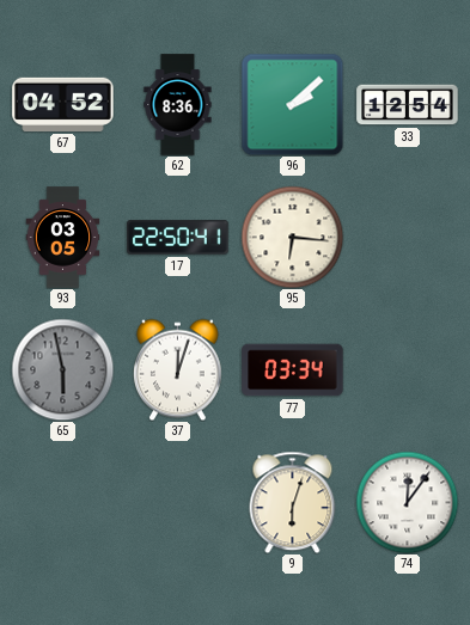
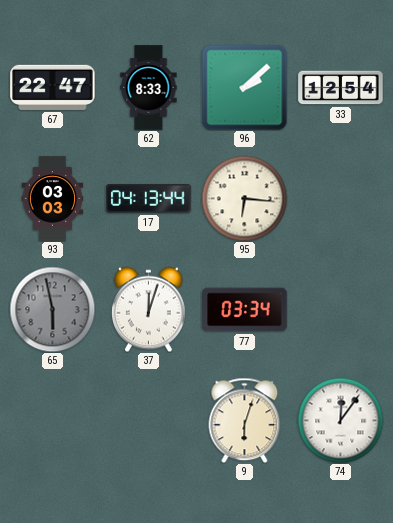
67: 04:52 -> 22:47
62: 8:36 -> 8:33
93: 03:05 -> 03:03
17: 22:50 -> 04:13
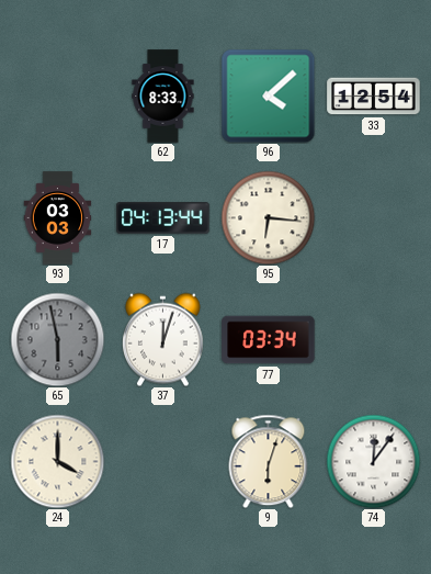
67: 22:47 -> none
96: 2:08 -> 4:08
24: none -> 4:00
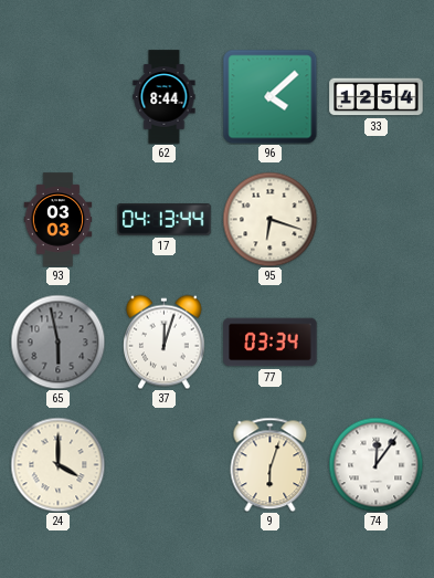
62: 8:33 -> 8:44
95: 6:16 -> 6:18
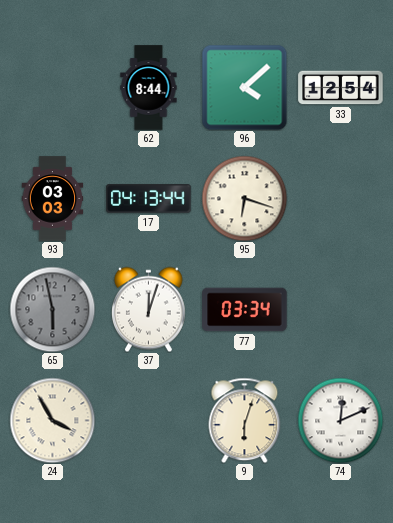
24: 4:00 -> 3:55
74: 12:06 -> 12:11
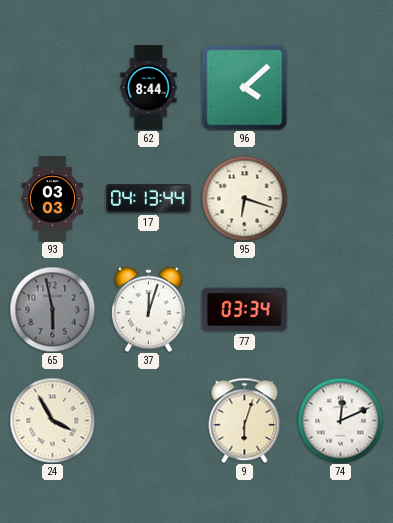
33: 12:54 -> none
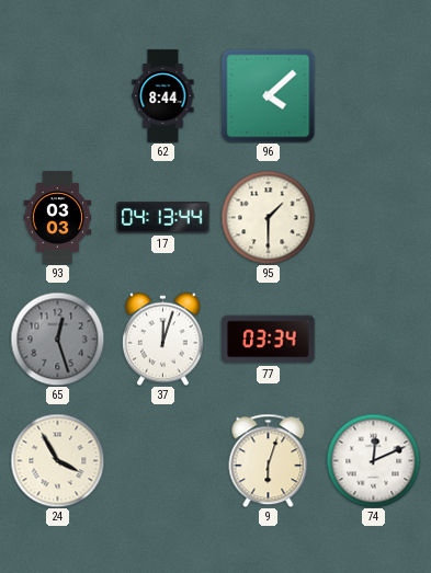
95: 6:18 -> 1:30
65: 5:58 -> 12:27
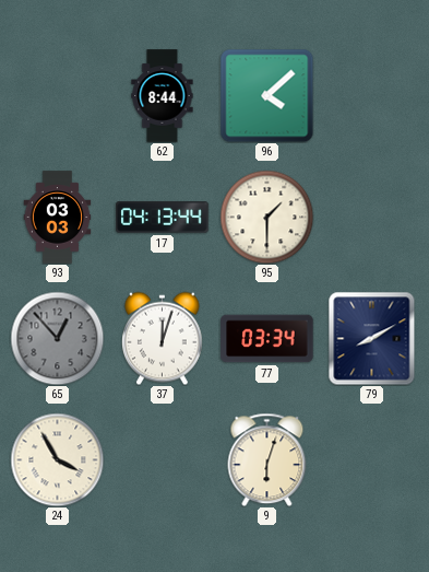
65: 12:27 -> 12:53
79: none -> 8:10
74: 12:11 -> none
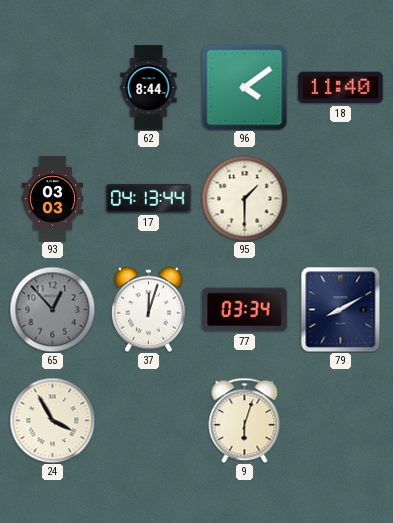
96: 4:08 -> 4:09
18: none -> 11:40
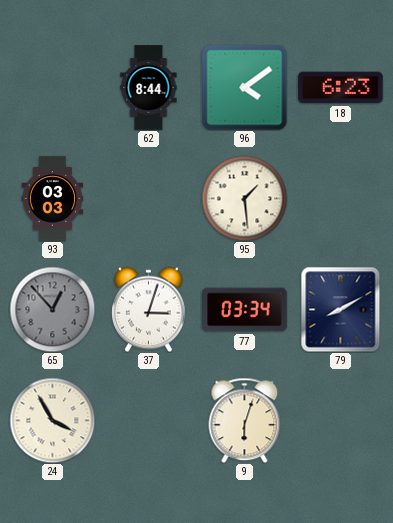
18: 11:40 -> 6:23
17: 04:13 -> none
95: 1:30 -> 1:29
37: 12:03 -> 3:03
